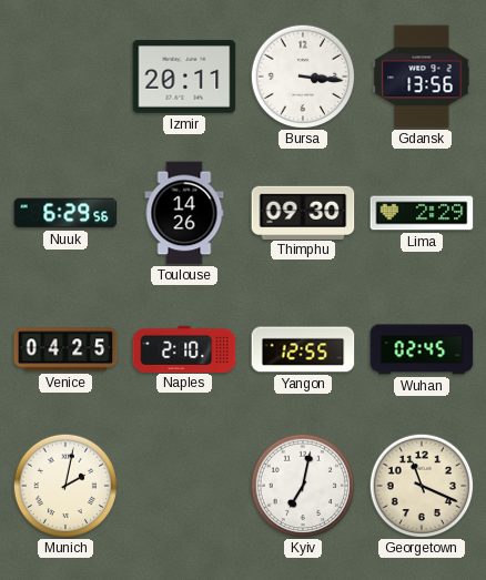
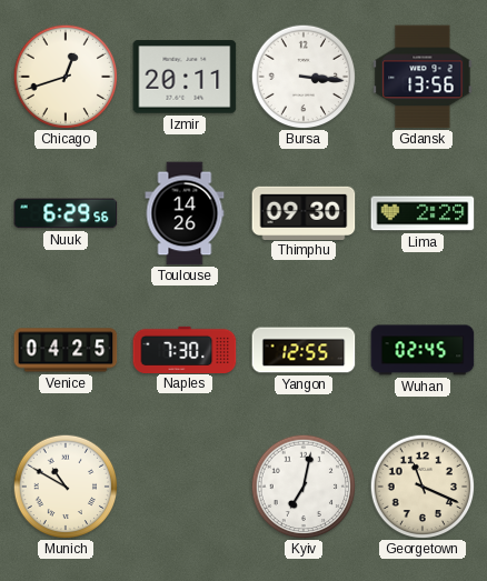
Chicago: none -> 12:42
Naples: 2:10 -> 7:30
Munich: 2:02 -> 10:50
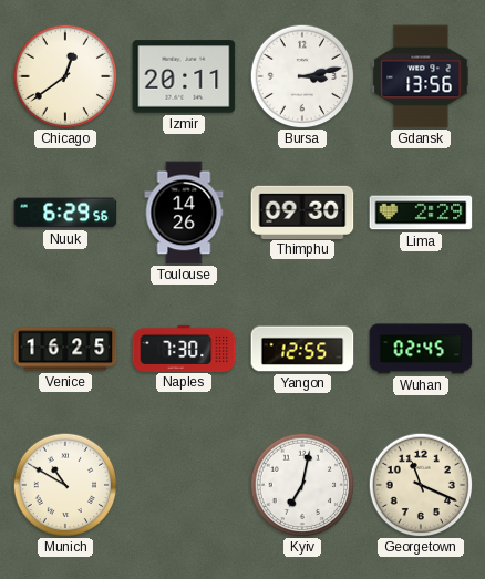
Chicago: 12:42 -> 12:39
Bursa: 3:16 -> 3:13
Venice: 04:25 -> 16:25
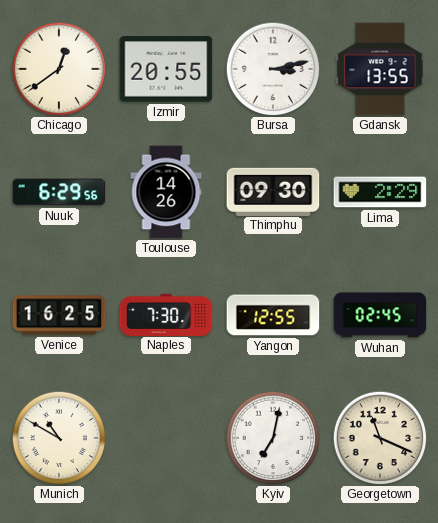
Izmir: 20:11 -> 20:55
Gdansk: 13:56 -> 13:55
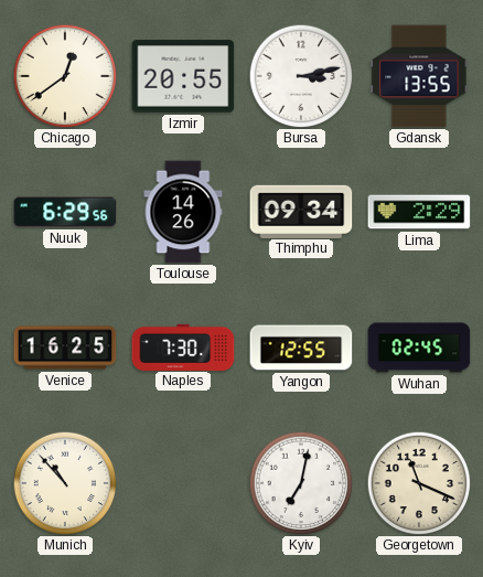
Thimphu: 09:30 -> 09:34
Munich: 10:50 -> 10:53
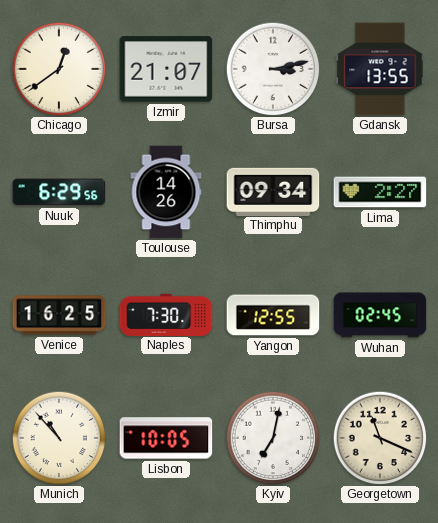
Izmir: 20:55 -> 21:07
Lima: 2:29 -> 2:27
Lisbon: none -> 10:05
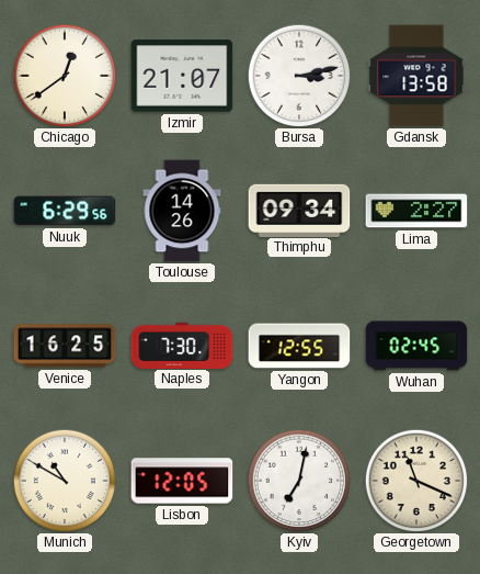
Gdansk: 13:55 -> 13:58
Munich: 10:53 -> 10:50
Lisbon: 10:05 -> 12:05
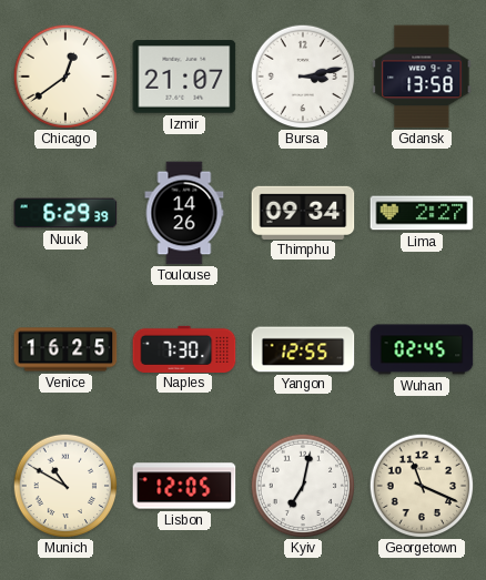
Nuuk: 6:29:56 -> 6:29:39
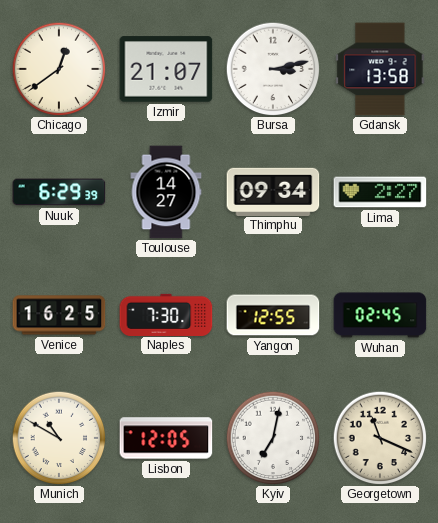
Toulouse: 14:26 -> 14:27
